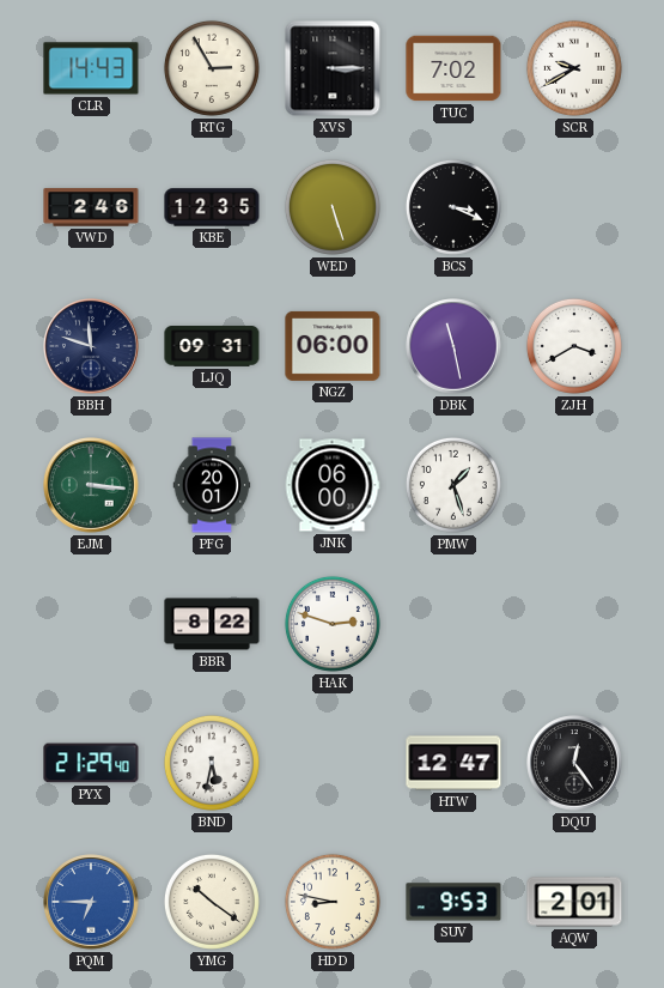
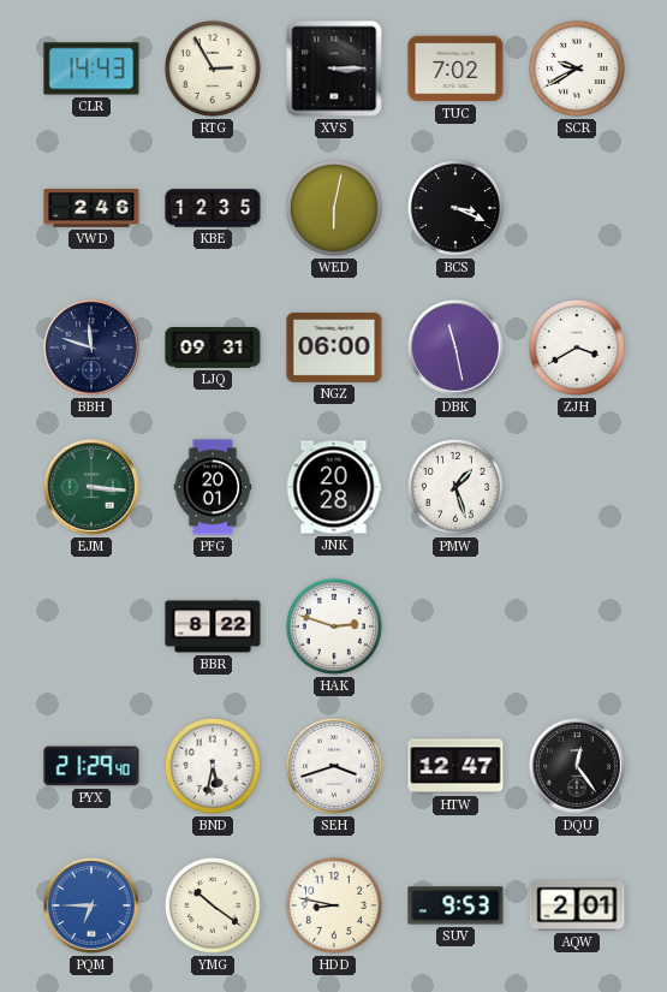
WED: 5:27 -> 6:02
JNK: 06:00 -> 20:28
SEH: none -> 3:42
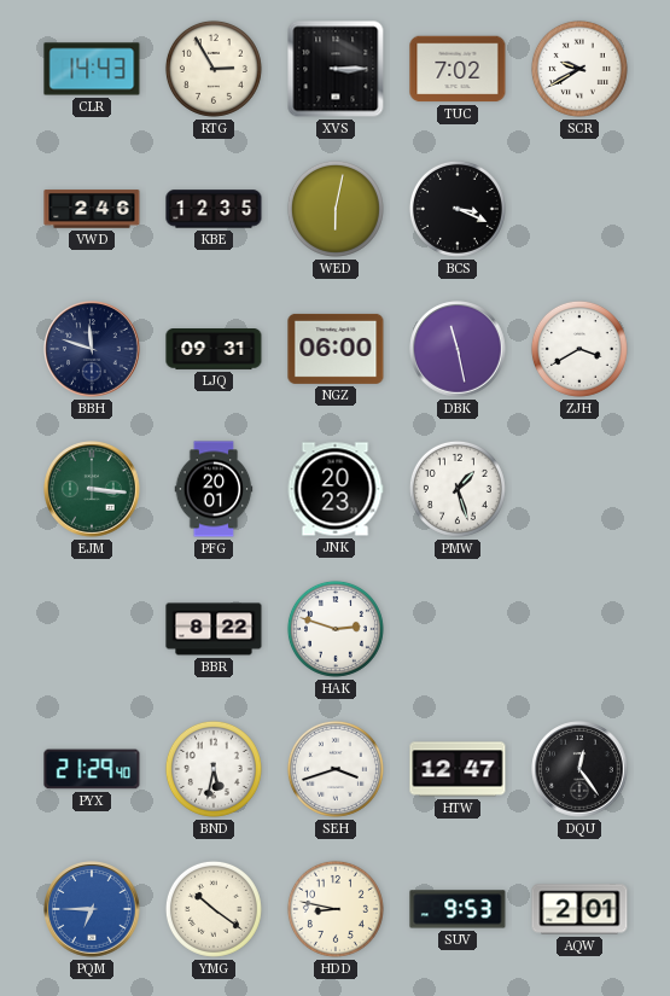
JNK: 20:28 -> 20:23
